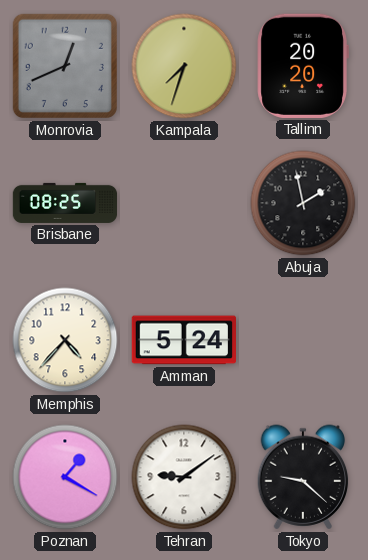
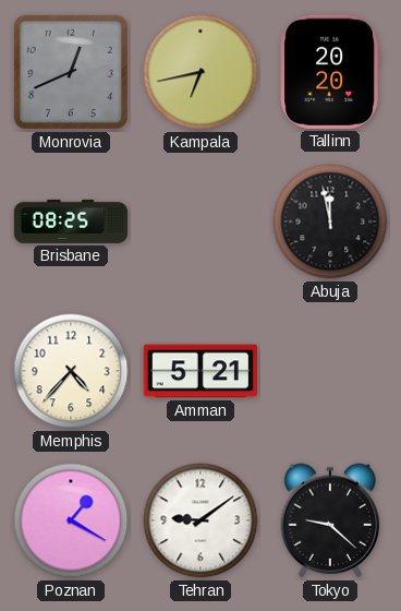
Kampala: 7:33 -> 6:43
Abuja: 1:58 -> 11:58
Amman: 5:24 -> 5:21
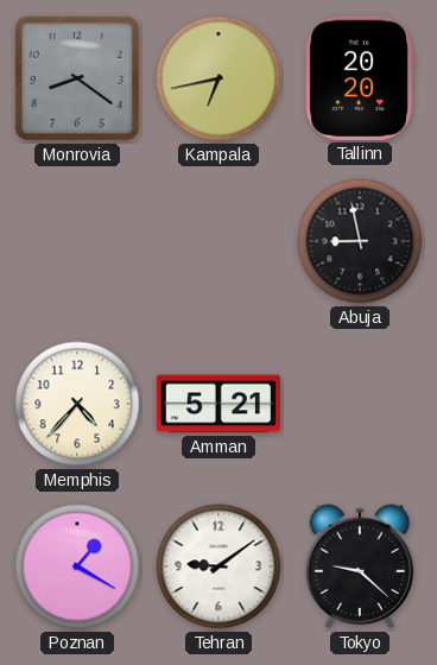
Monrovia: 12:41 -> 8:21
Brisbane: 08:25 -> none
Abuja: 11:58 -> 8:58
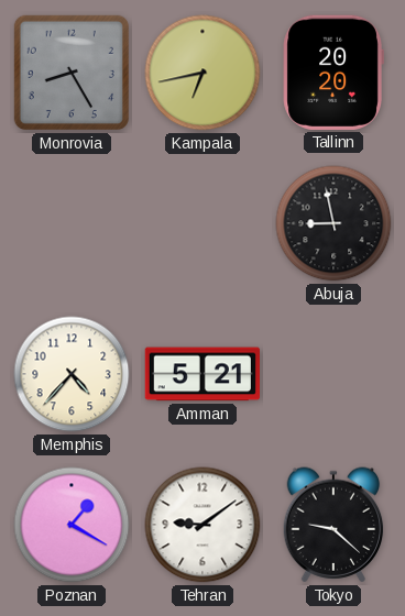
Monrovia: 8:21 -> 8:25
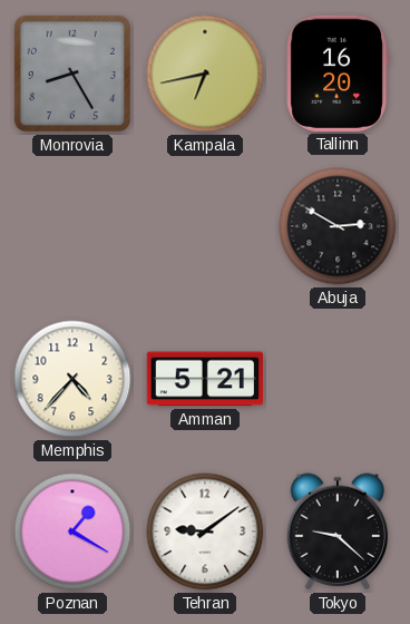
Tallinn: 20:20 -> 16:20
Abuja: 8:58 -> 2:50
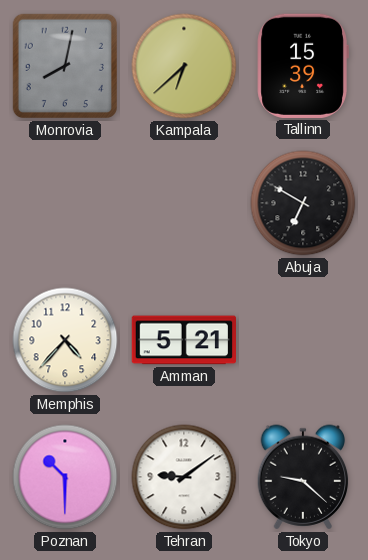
Monrovia: 8:25 -> 8:02
Kampala: 6:43 -> 6:38
Tallinn: 16:20 -> 15:39
Abuja: 2:50 -> 6:50
Poznan: 1:20 -> 10:30
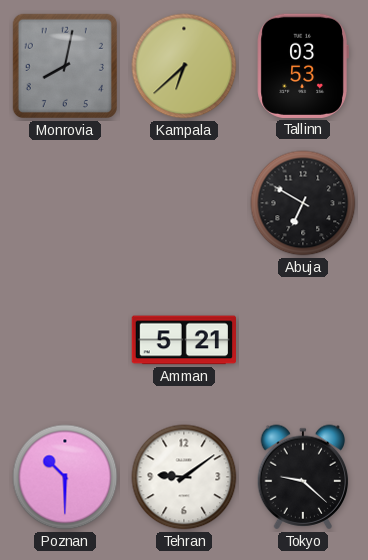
Tallinn: 15:39 -> 03:53
Memphis: 4:37 -> none
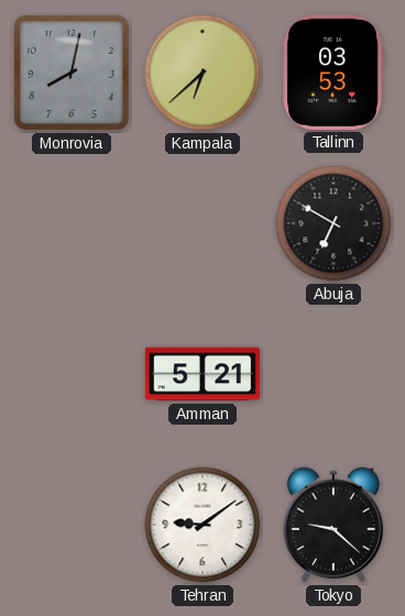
Poznan: 10:30 -> none
